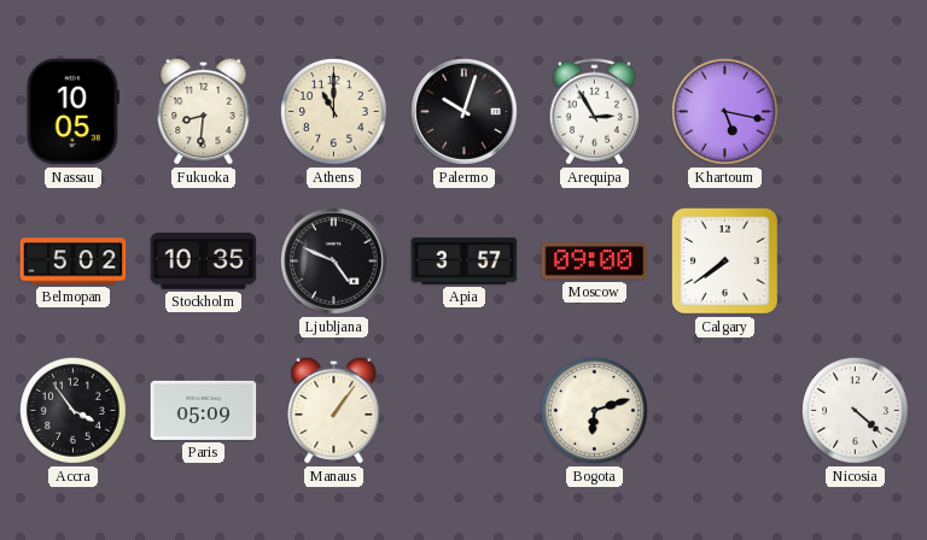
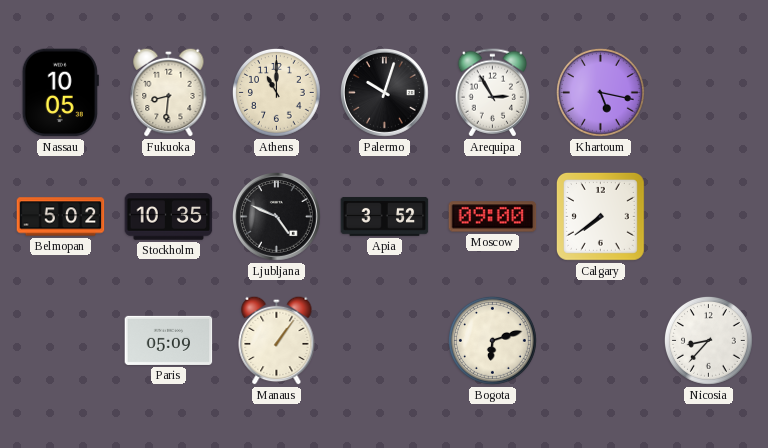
Apia: 3:57 -> 3:52
Accra: 3:54 -> none
Nicosia: 4:22 -> 8:37
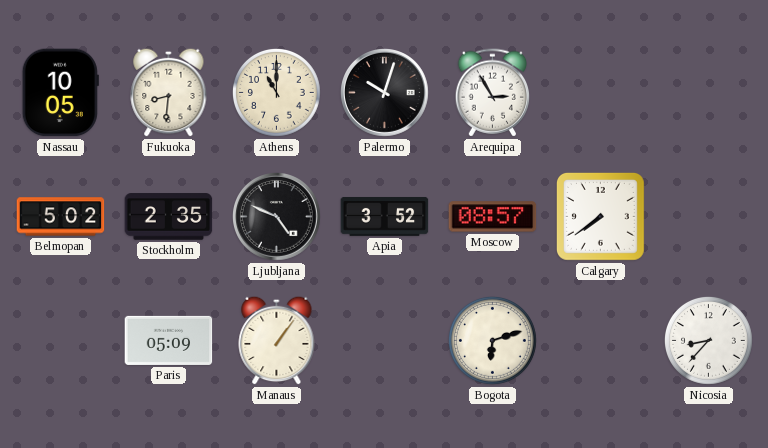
Khartoum: 5:17 -> none
Stockholm: 10:35 -> 2:35
Moscow: 09:00 -> 08:57
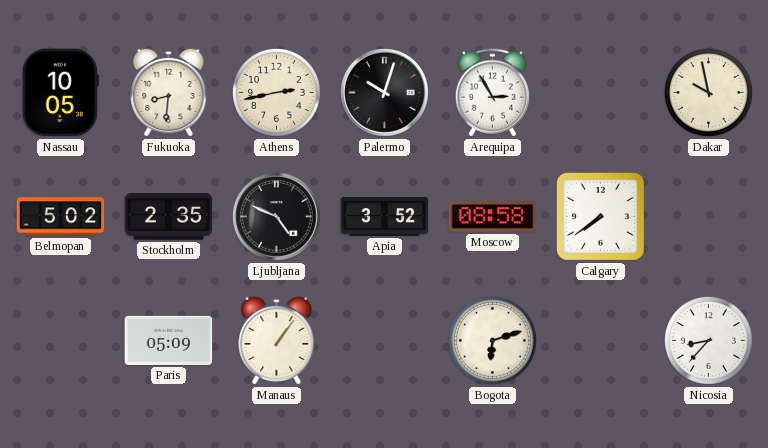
Athens: 11:00 -> 2:43
Dakar: none -> 9:58
Moscow: 08:57 -> 08:58
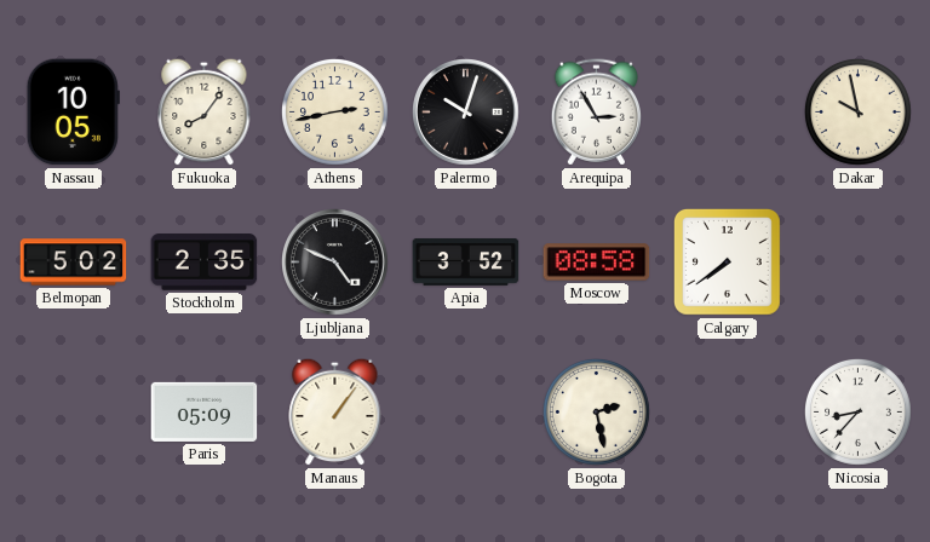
Fukuoka: 8:31 -> 8:06
Bogota: 6:12 -> 2:28
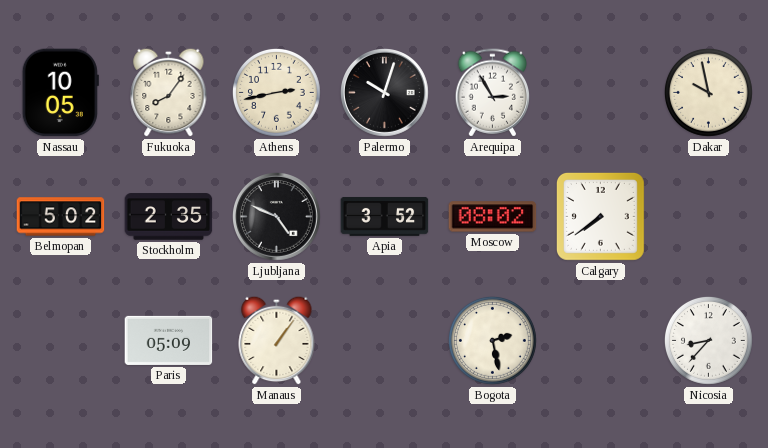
Moscow: 08:58 -> 08:02
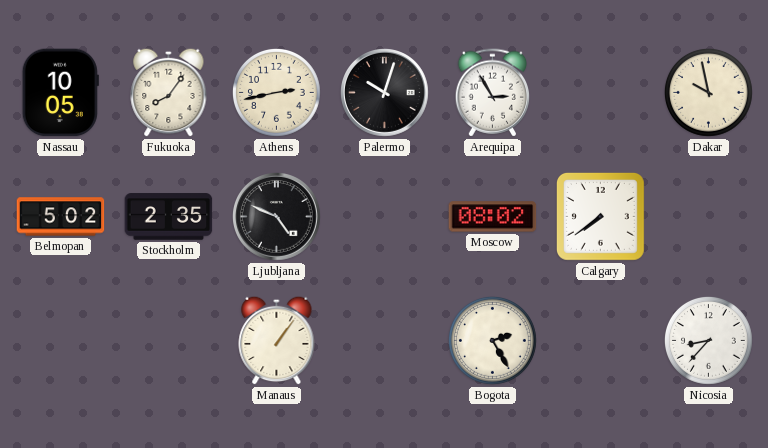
Apia: 3:52 -> none
Paris: 05:09 -> none
Bogota: 2:28 -> 2:25
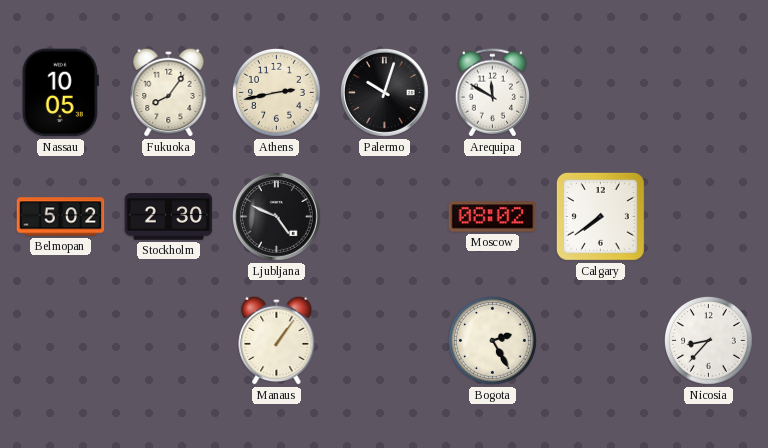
Arequipa: 2:55 -> 11:50
Dakar: 9:58 -> none
Stockholm: 2:35 -> 2:30
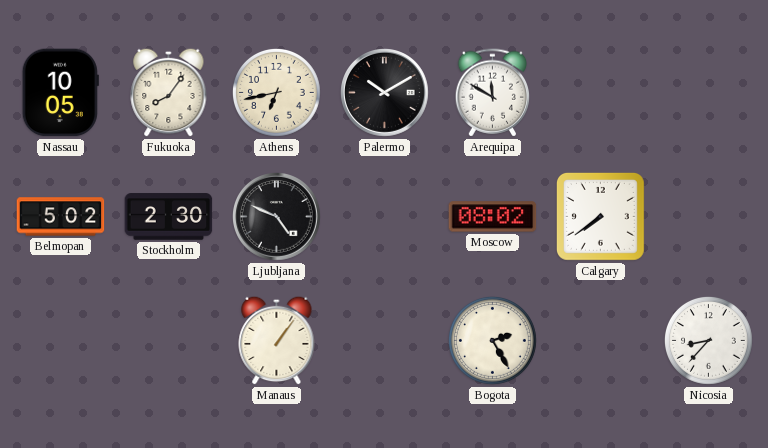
Athens: 2:43 -> 6:43
Palermo: 10:03 -> 10:10
